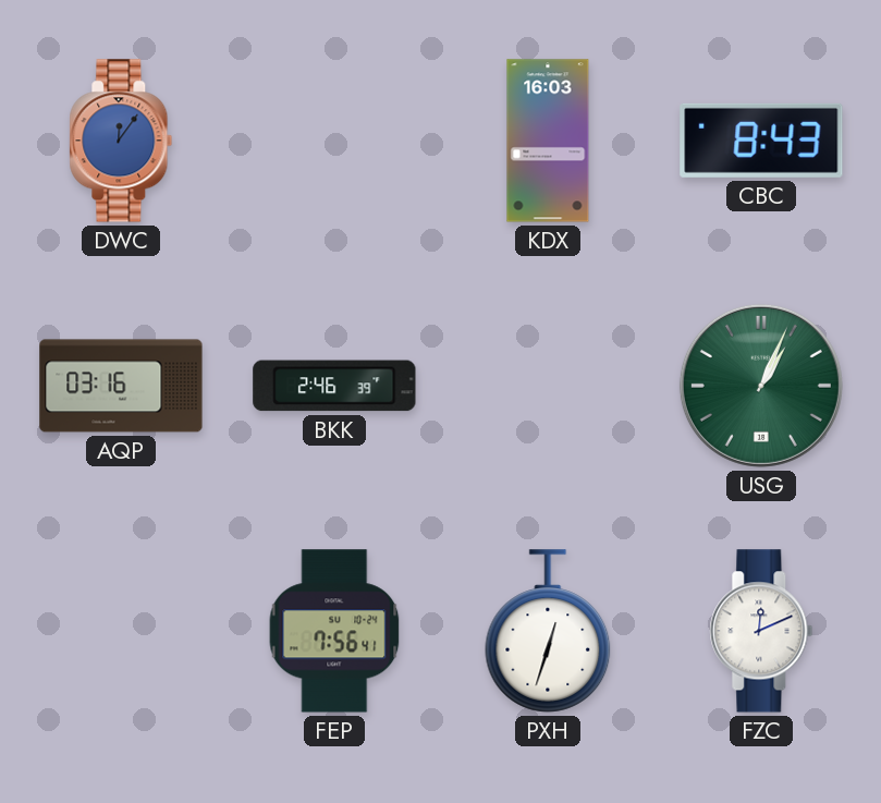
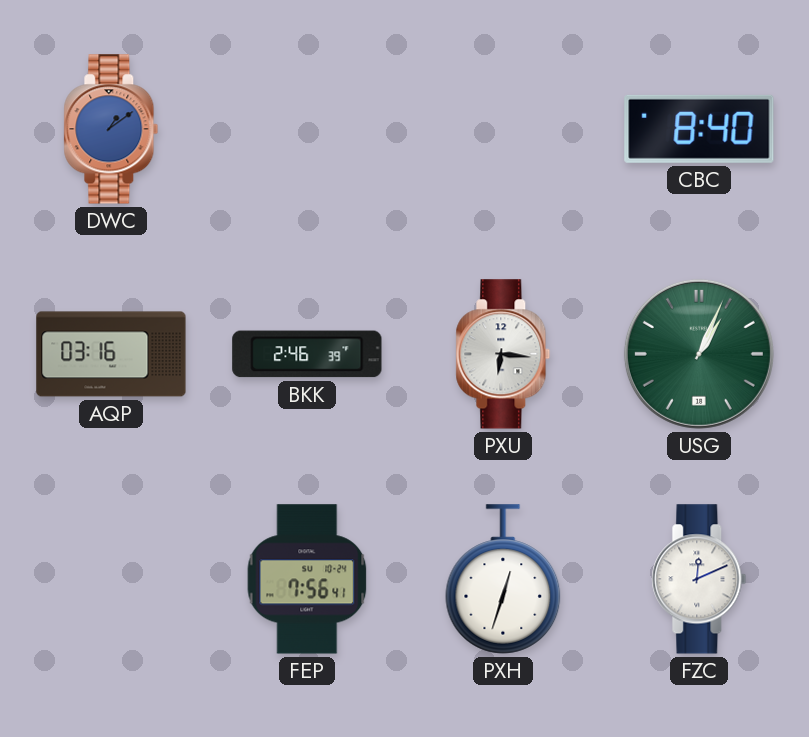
DWC: 12:06 -> 1:09
KDX: 16:03 -> none
CBC: 8:43 -> 8:40
PXU: none -> 6:16
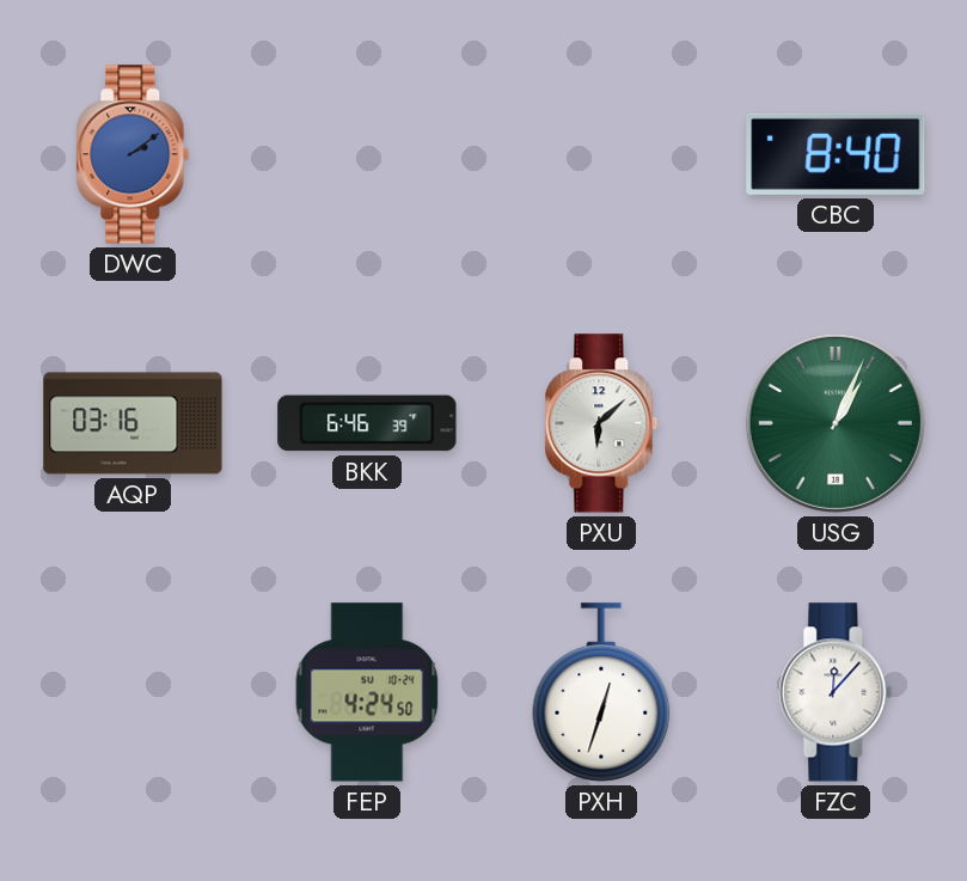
DWC: 1:09 -> 2:09
BKK: 2:46 -> 6:46
PXU: 6:16 -> 6:08
FEP: 7:56 -> 4:24
FZC: 12:11 -> 12:07
